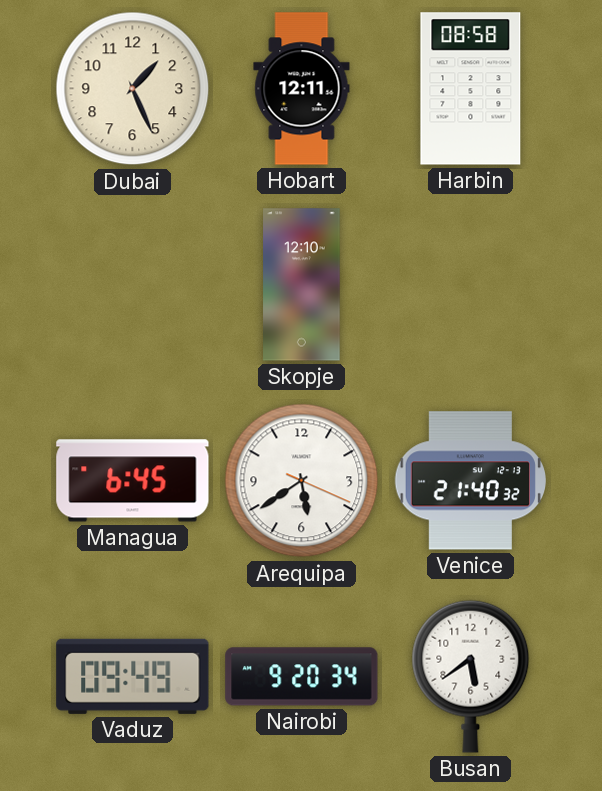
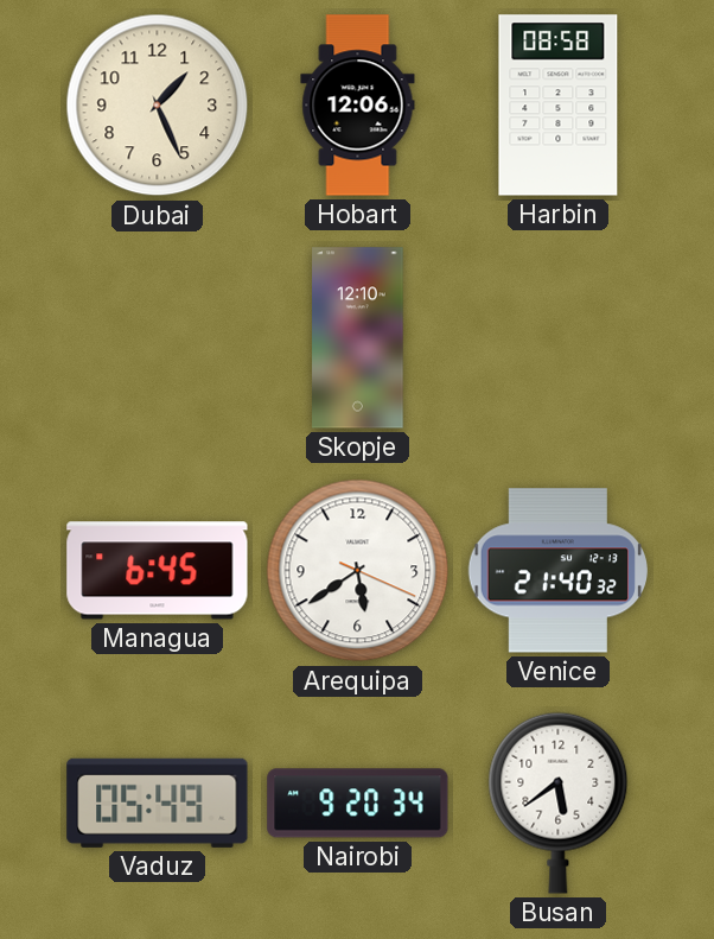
Hobart: 12:11 -> 12:06
Vaduz: 09:49 -> 05:49
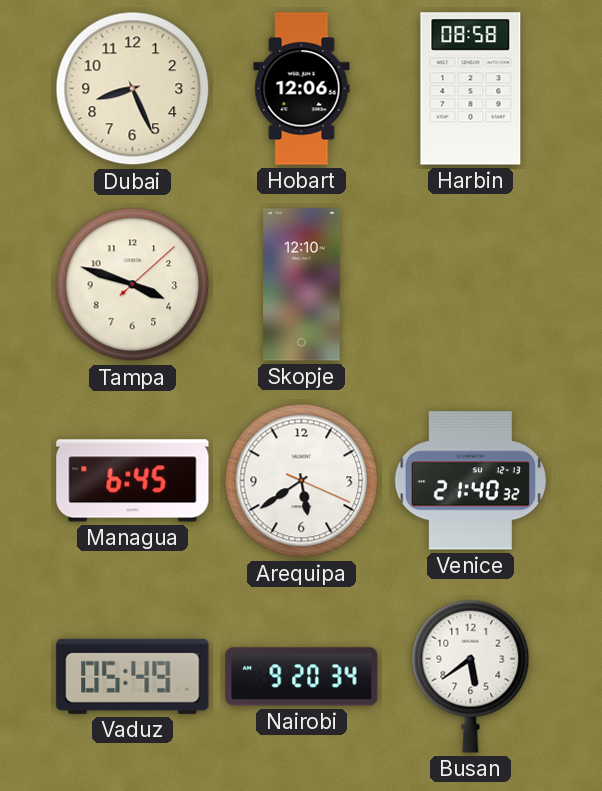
Dubai: 1:26 -> 8:26
Tampa: none -> 3:48
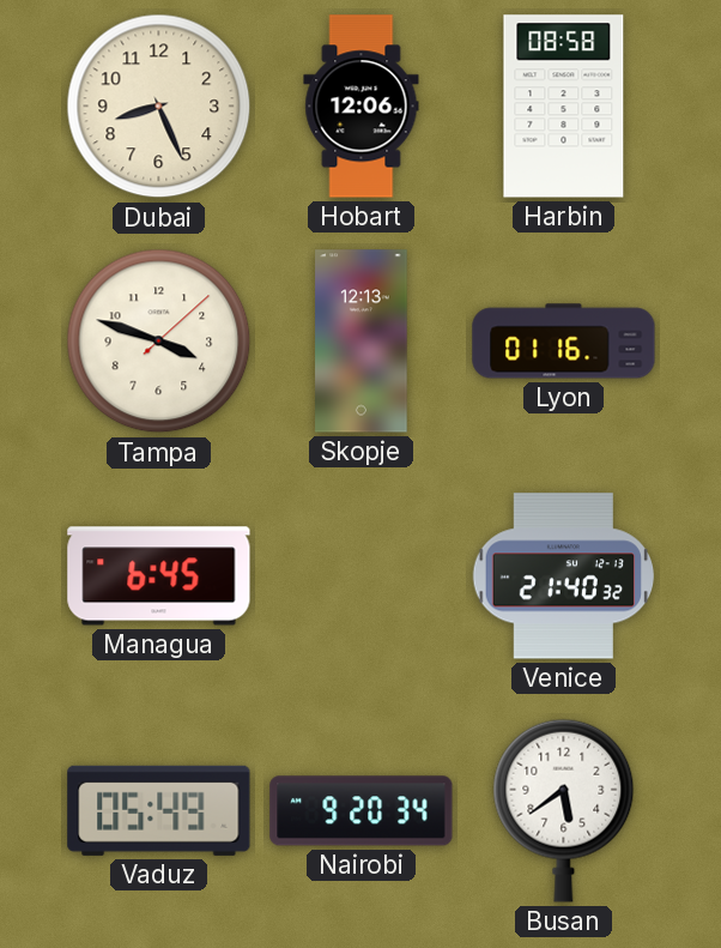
Skopje: 12:10 -> 12:13
Lyon: none -> 01:16
Arequipa: 5:39 -> none
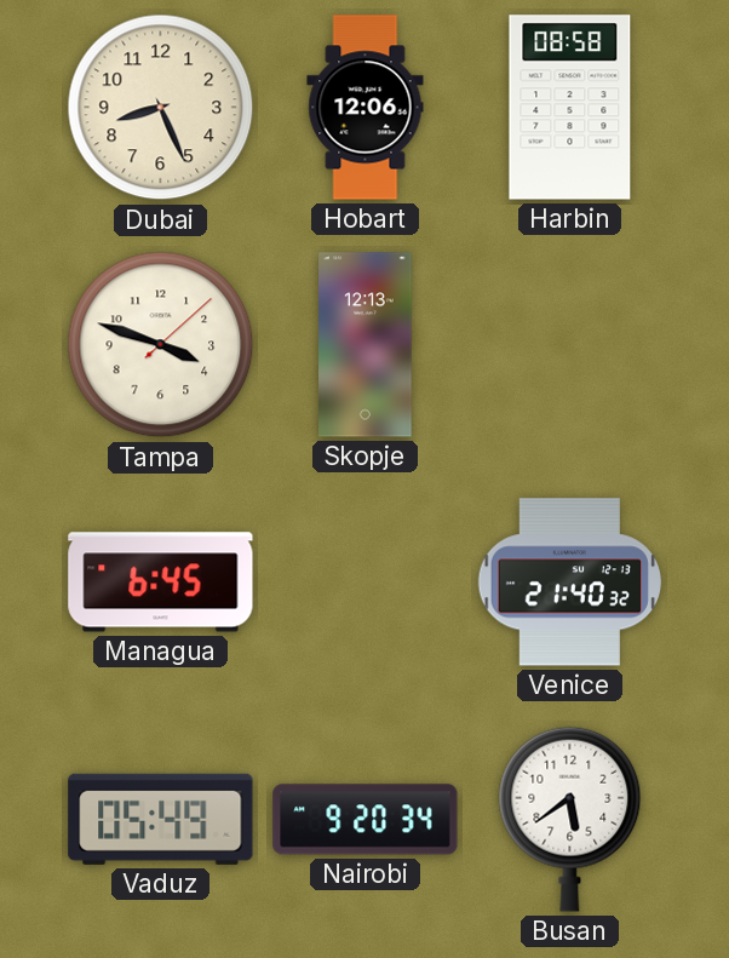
Lyon: 01:16 -> none
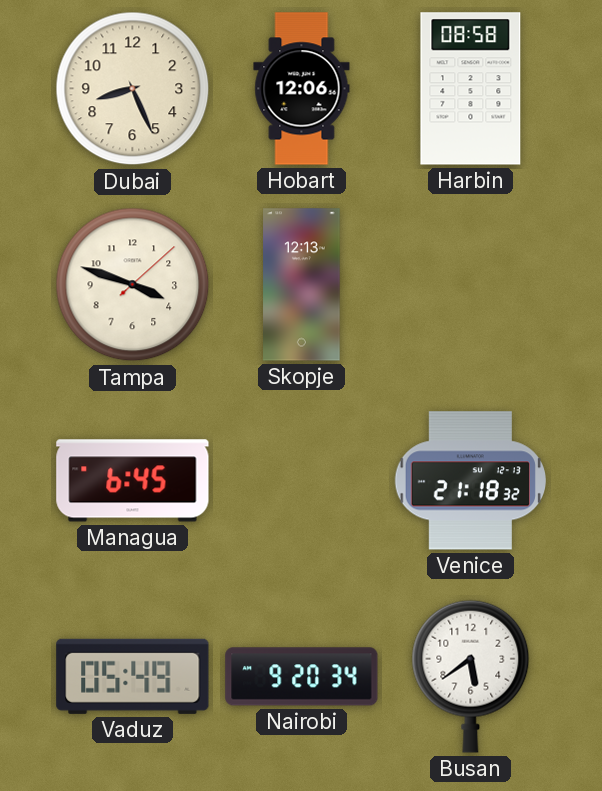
Venice: 21:40 -> 21:18
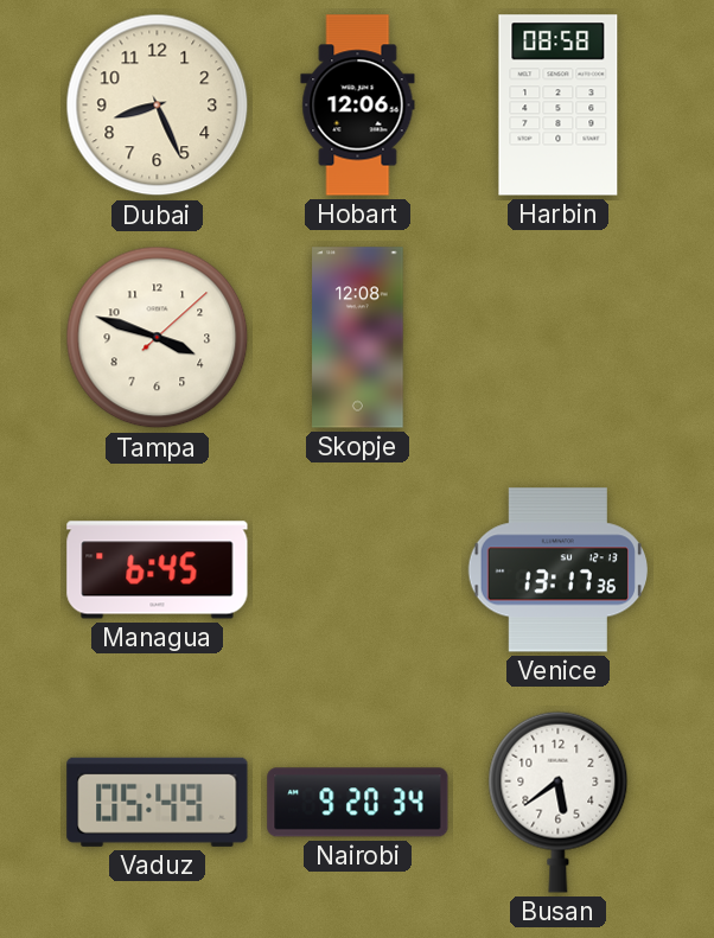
Skopje: 12:13 -> 12:08
Venice: 21:18 -> 13:17
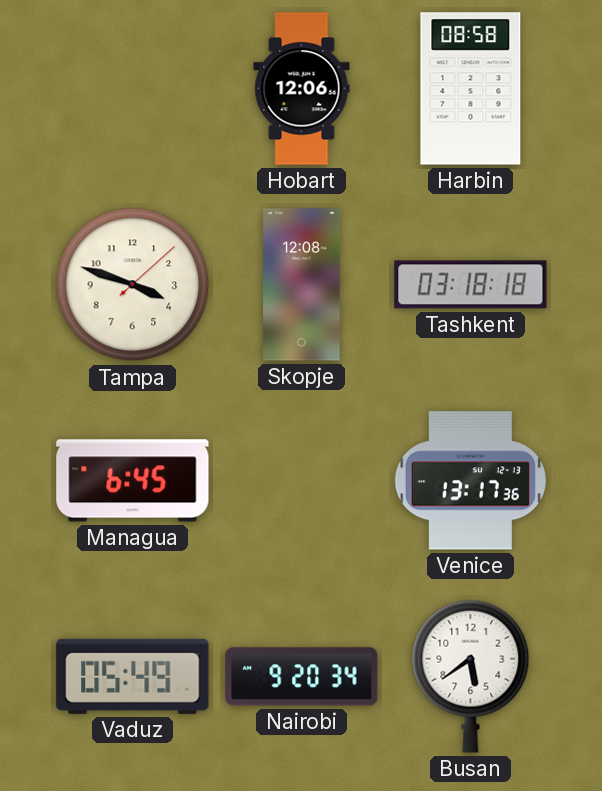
Dubai: 8:26 -> none
Tashkent: none -> 03:18
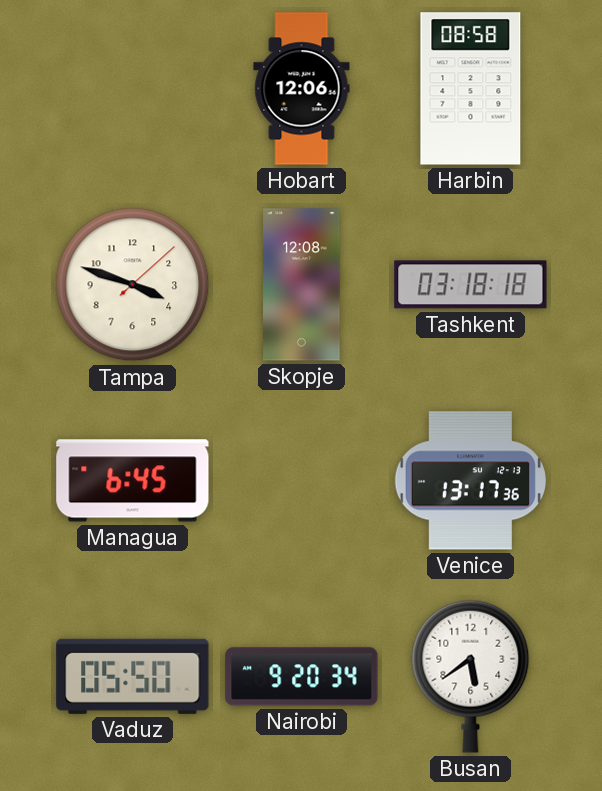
Vaduz: 05:49 -> 05:50
